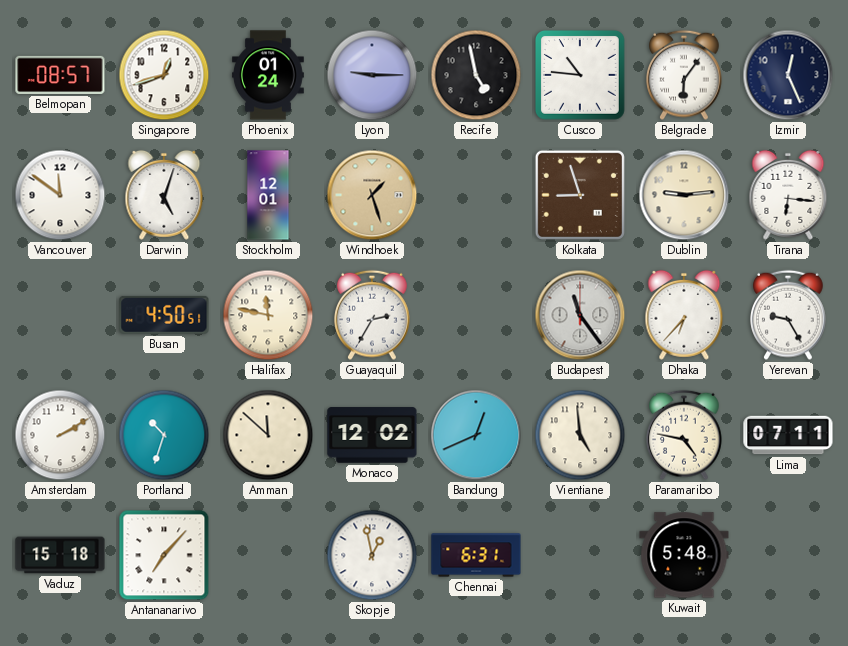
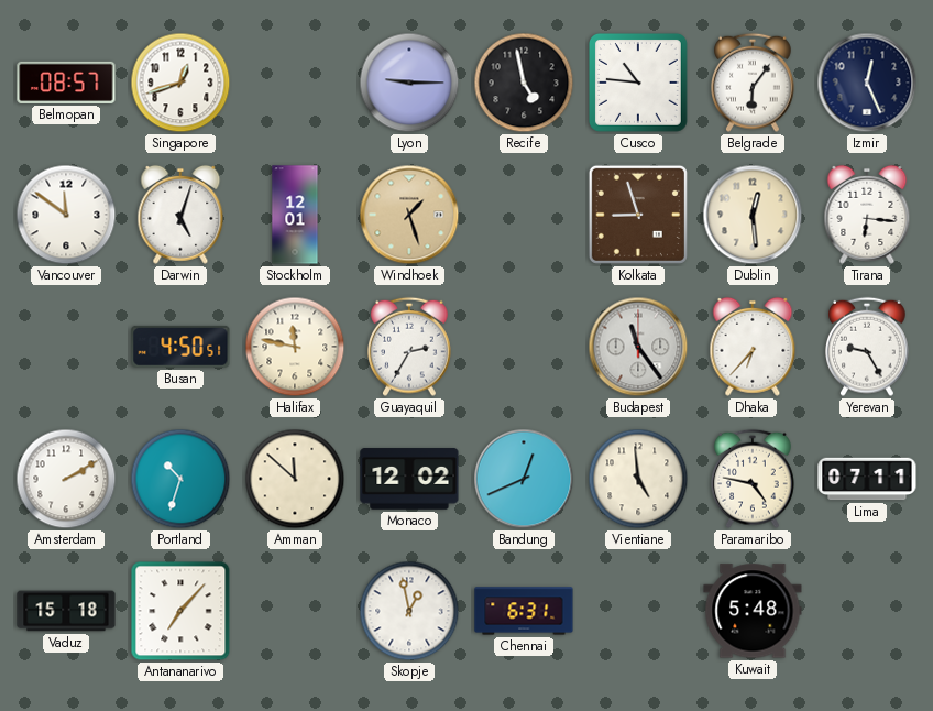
Phoenix: 01:24 -> none
Dublin: 9:14 -> 12:29
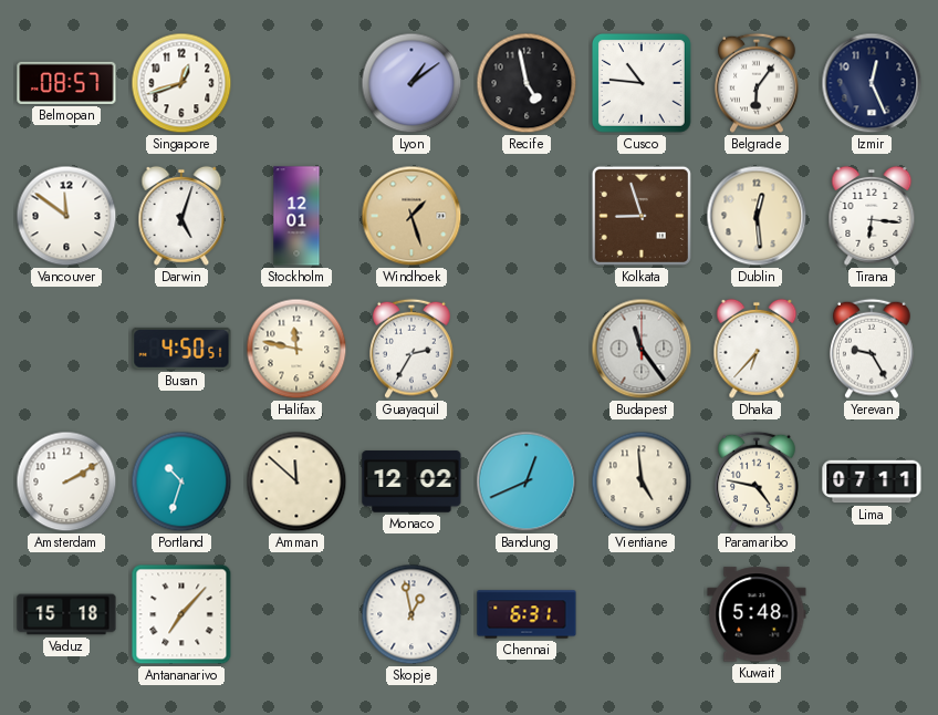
Lyon: 9:15 -> 1:09
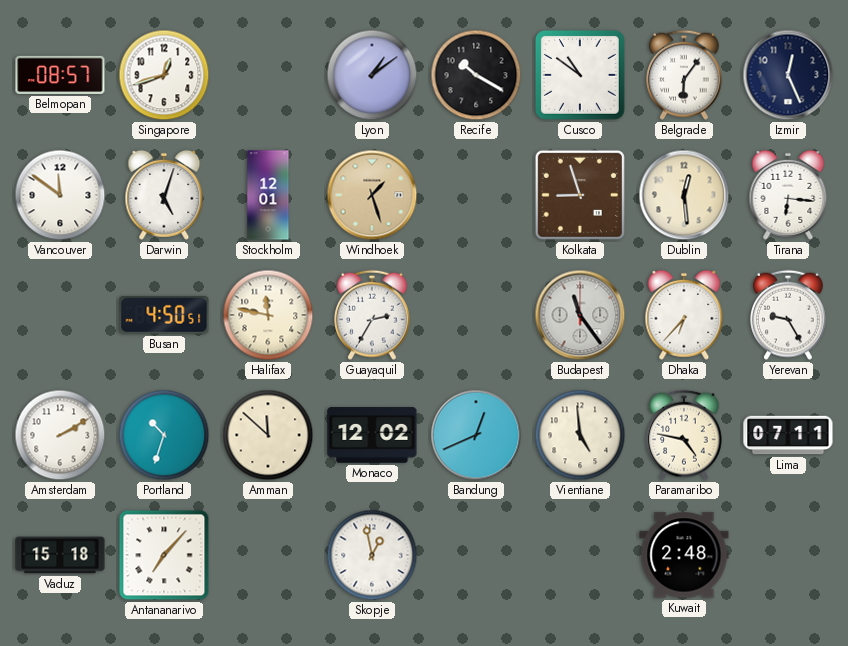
Recife: 4:58 -> 10:20
Cusco: 10:46 -> 10:51
Chennai: 6:31 -> none
Kuwait: 5:48 -> 2:48
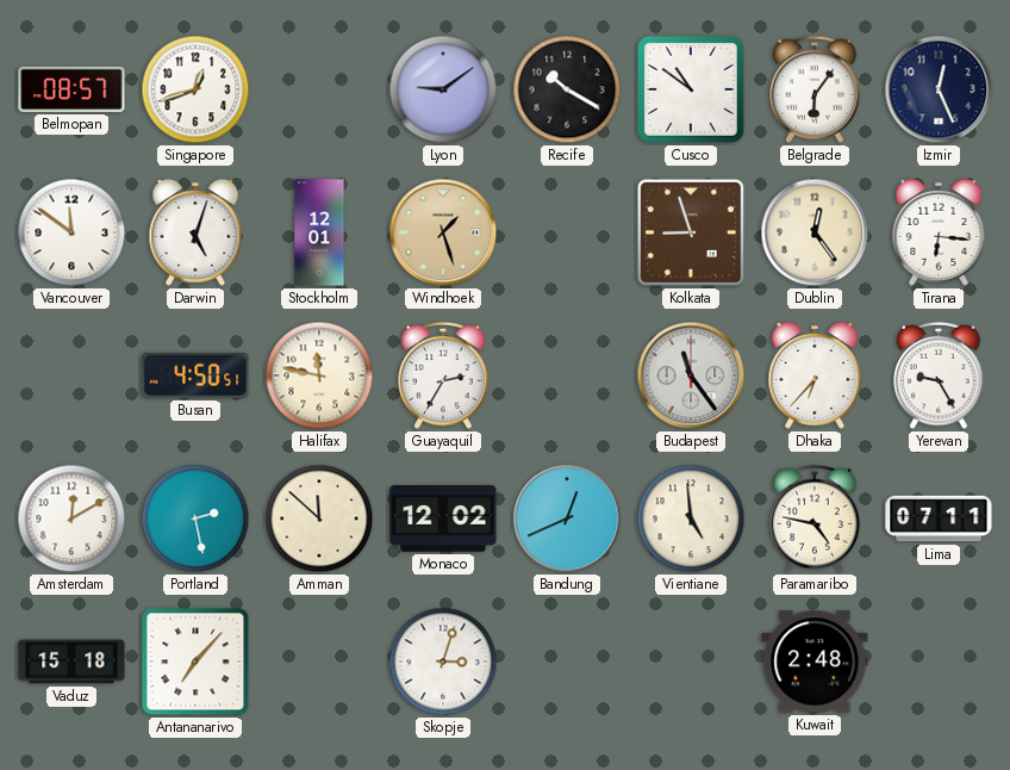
Lyon: 1:09 -> 9:09
Dublin: 12:29 -> 12:24
Amsterdam: 2:10 -> 12:10
Portland: 10:33 -> 2:28
Skopje: 12:58 -> 3:03
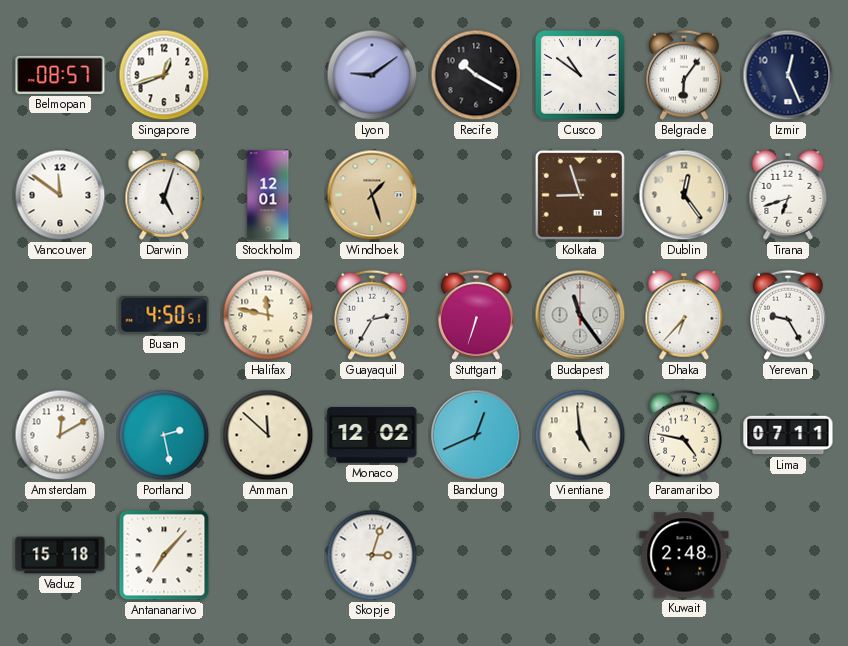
Tirana: 6:16 -> 6:42
Stuttgart: none -> 6:33
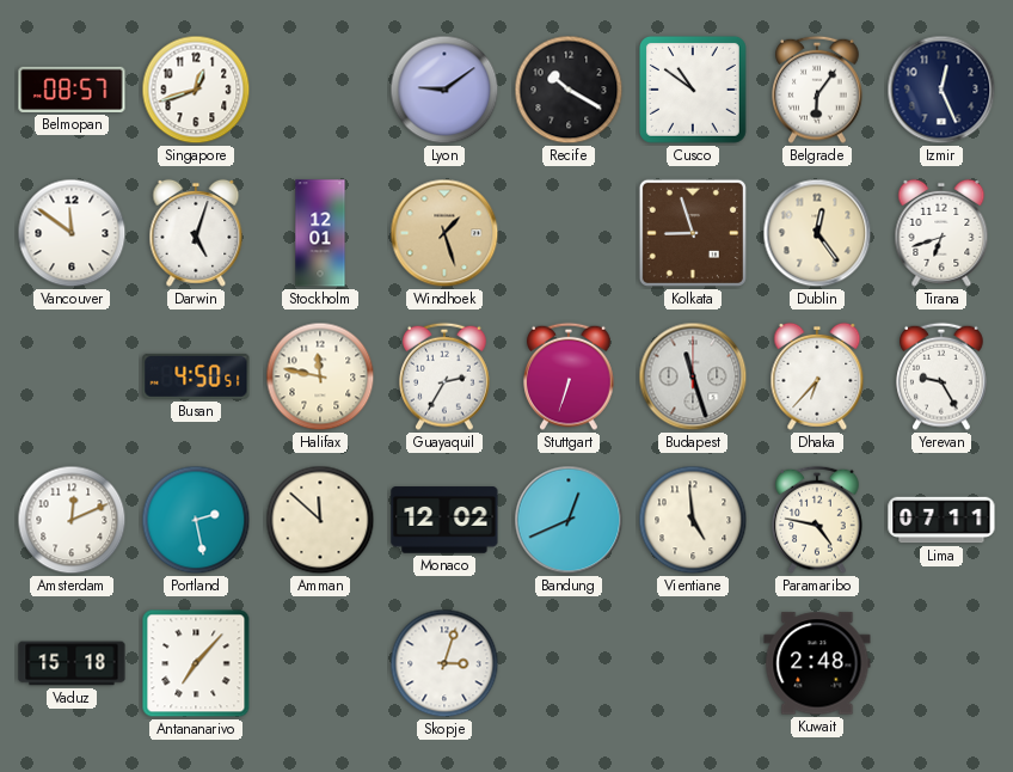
Budapest: 11:24 -> 11:27
Amsterdam: 12:10 -> 12:11
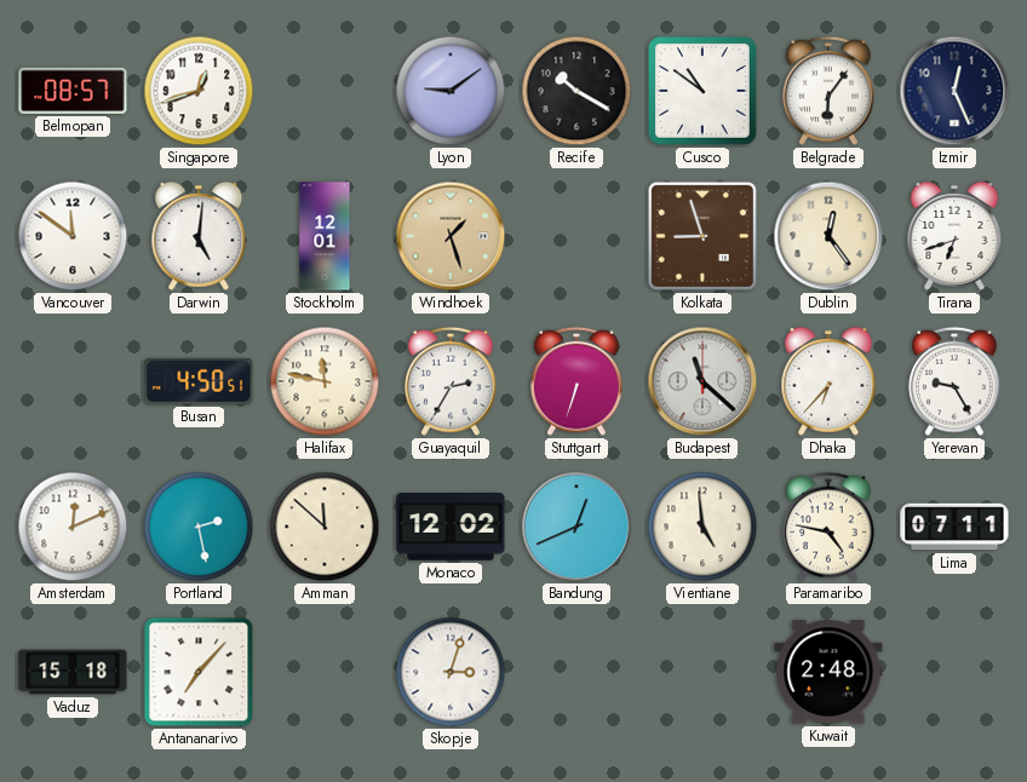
Darwin: 5:03 -> 5:01
Budapest: 11:27 -> 11:22
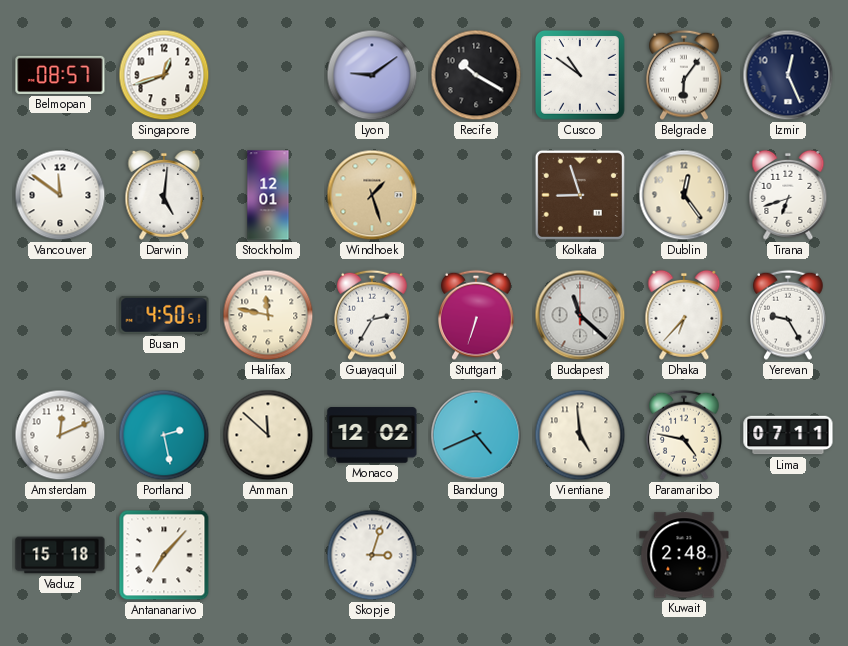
Bandung: 12:41 -> 4:41
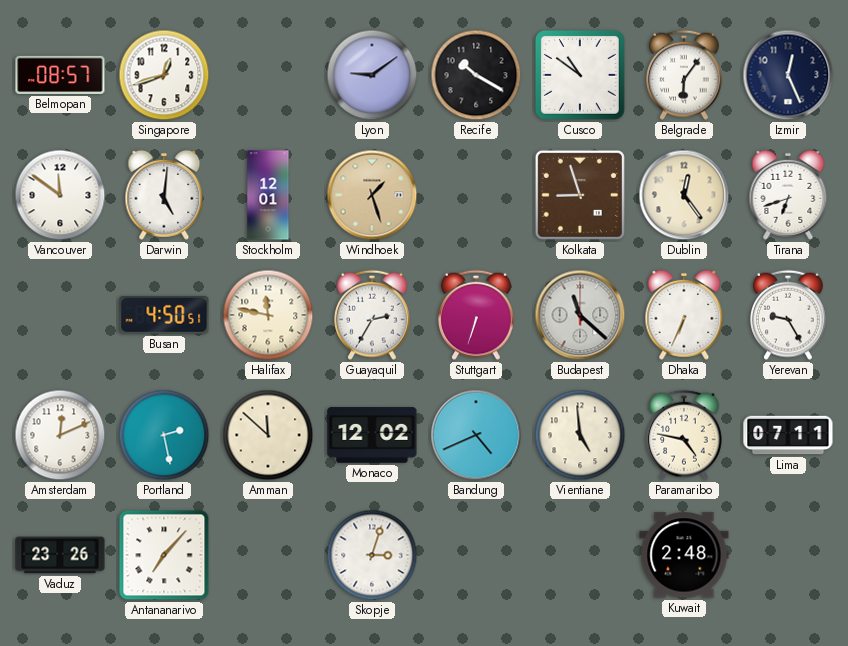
Dhaka: 6:37 -> 6:34
Vaduz: 15:18 -> 23:26
